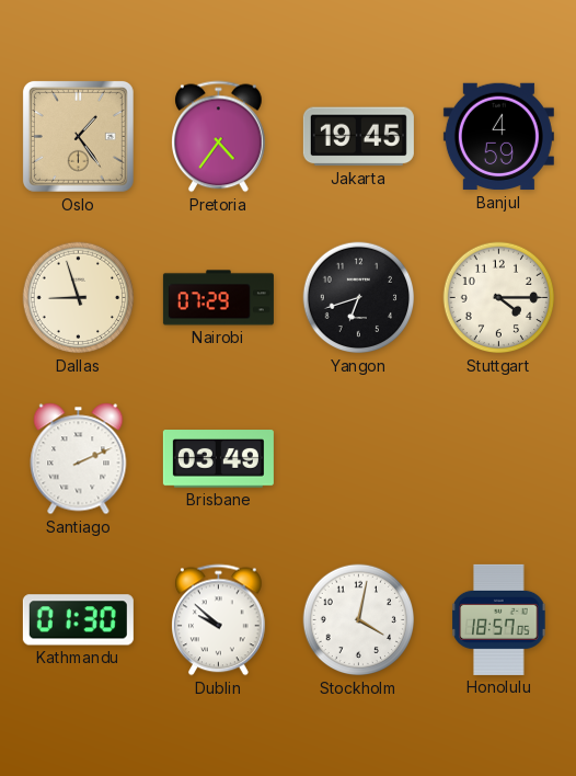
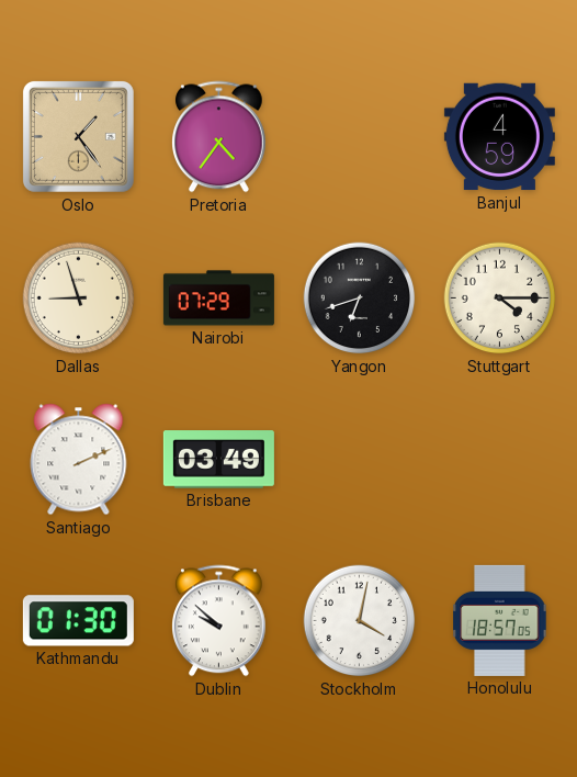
Jakarta: 19:45 -> none
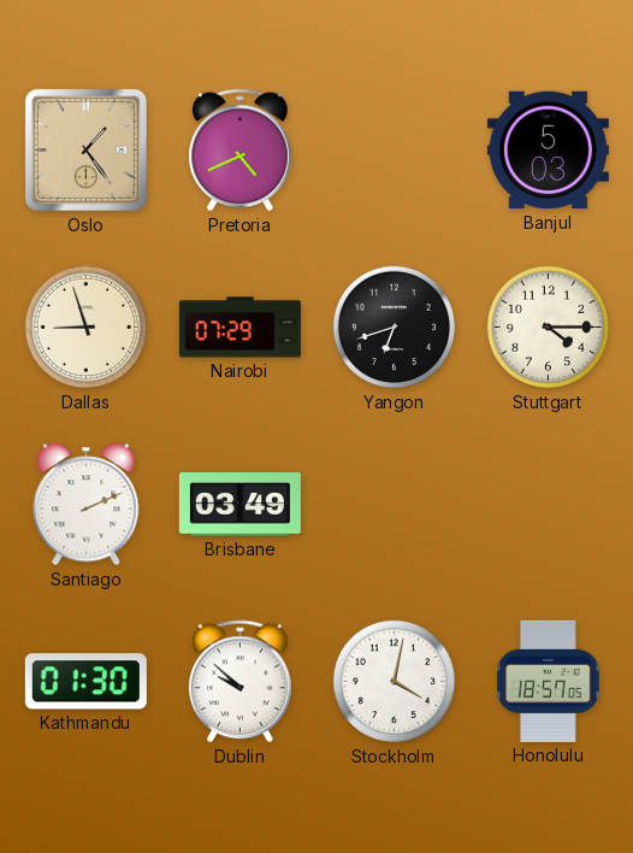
Pretoria: 4:36 -> 4:41
Banjul: 4:59 -> 5:03
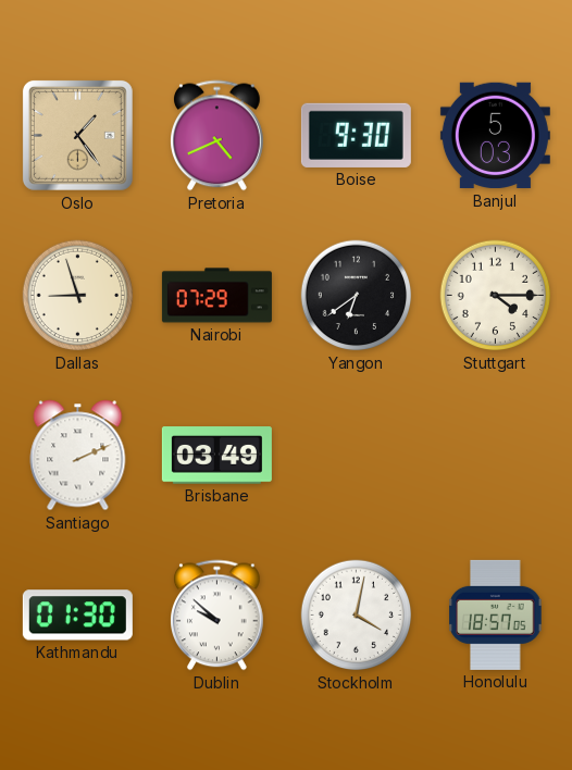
Boise: none -> 9:30
Yangon: 6:42 -> 6:39
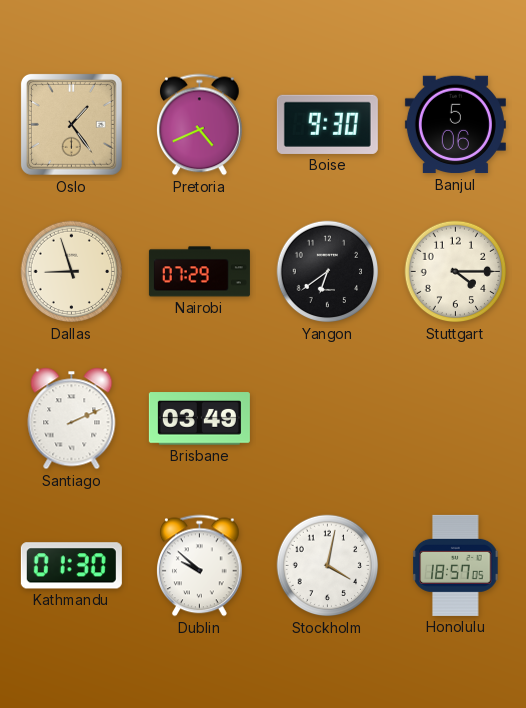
Banjul: 5:03 -> 5:06
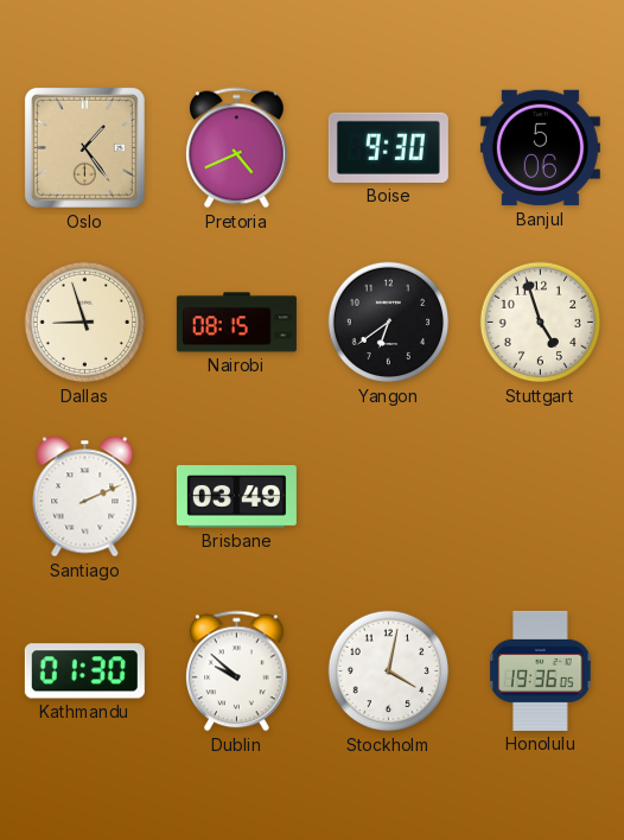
Nairobi: 07:29 -> 08:15
Stuttgart: 4:15 -> 4:57
Honolulu: 18:57 -> 19:36
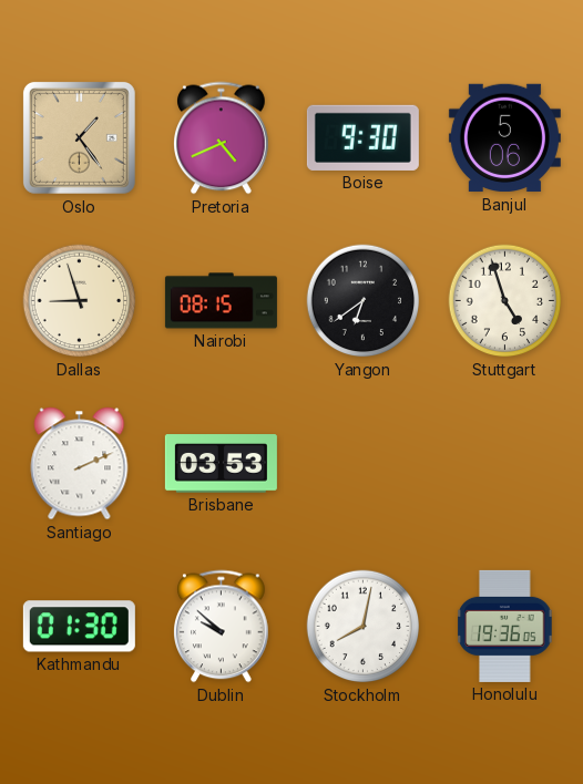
Brisbane: 03:49 -> 03:53
Stockholm: 4:02 -> 8:02
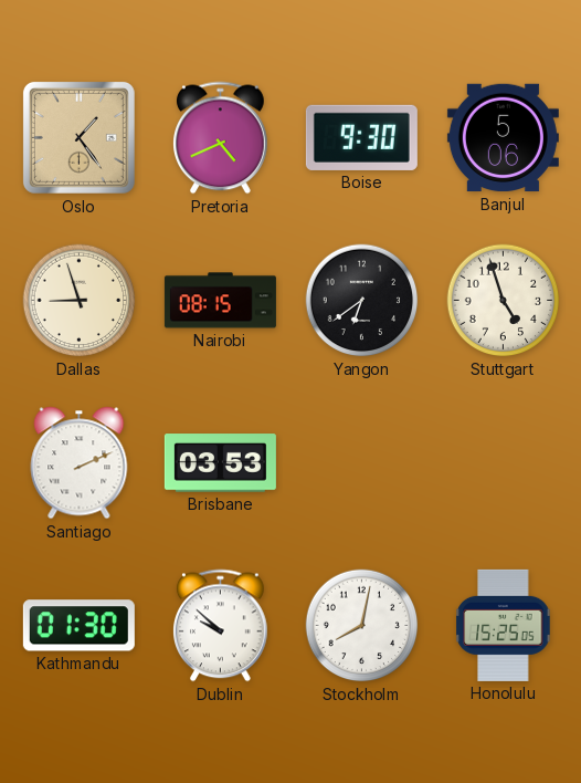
Honolulu: 19:36 -> 15:25
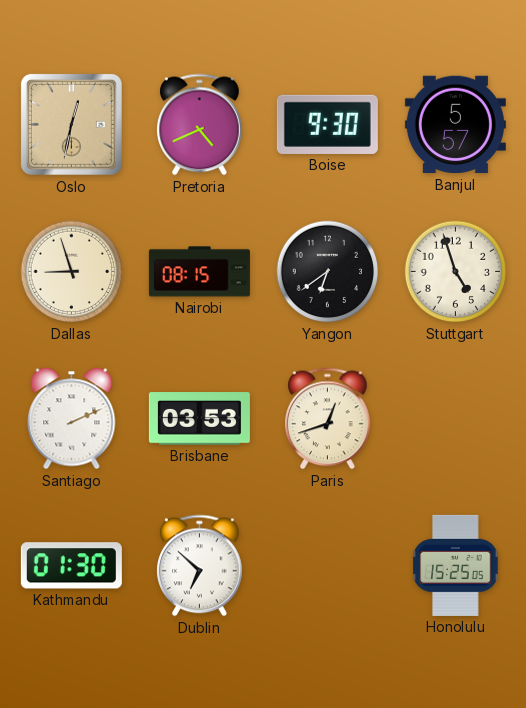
Oslo: 1:24 -> 12:32
Banjul: 5:06 -> 5:57
Paris: none -> 12:42
Dublin: 9:52 -> 6:52
Stockholm: 8:02 -> none
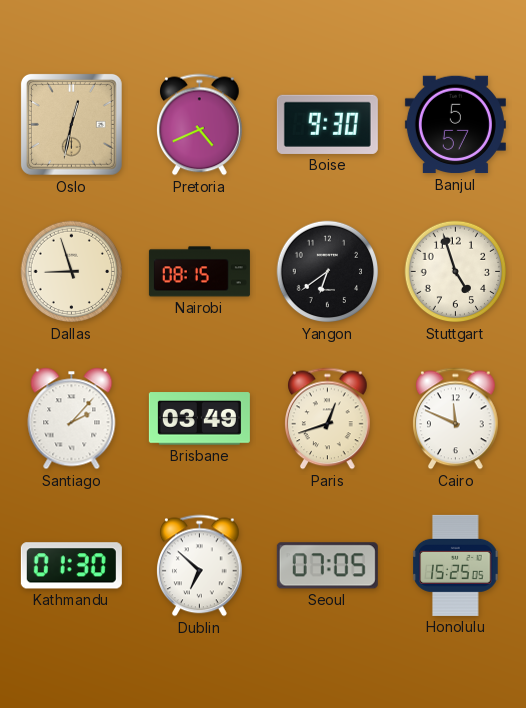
Santiago: 2:11 -> 2:07
Brisbane: 03:53 -> 03:49
Cairo: none -> 11:49
Seoul: none -> 07:05
